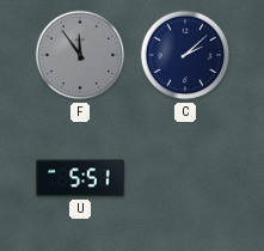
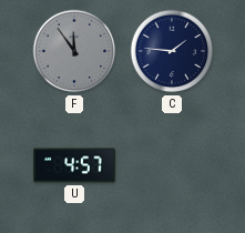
C: 2:08 -> 1:46
U: 5:51 -> 4:57
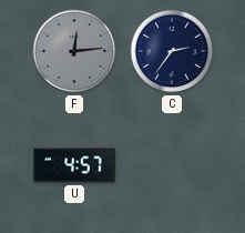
F: 11:54 -> 12:14
C: 1:46 -> 2:36
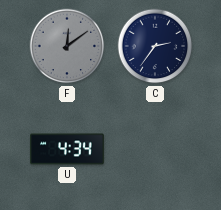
F: 12:14 -> 12:09
U: 4:57 -> 4:34
